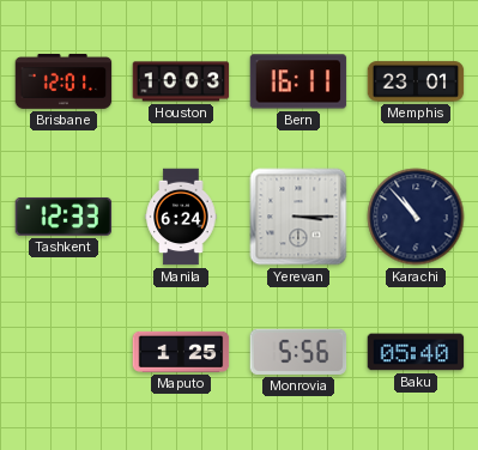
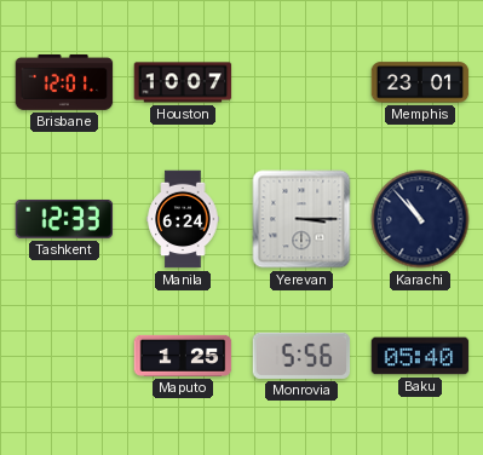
Houston: 10:03 -> 10:07
Bern: 16:11 -> none
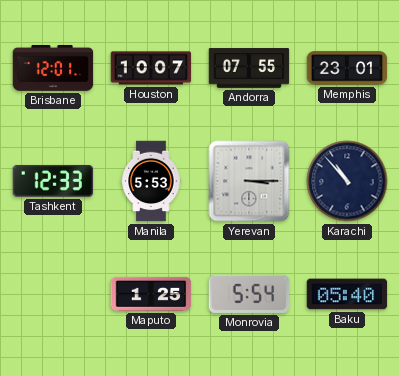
Andorra: none -> 07:55
Manila: 6:24 -> 5:53
Monrovia: 5:56 -> 5:54
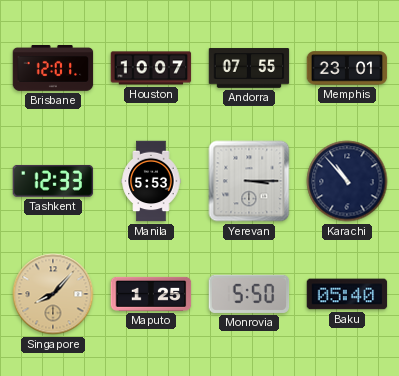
Singapore: none -> 8:07
Monrovia: 5:54 -> 5:50
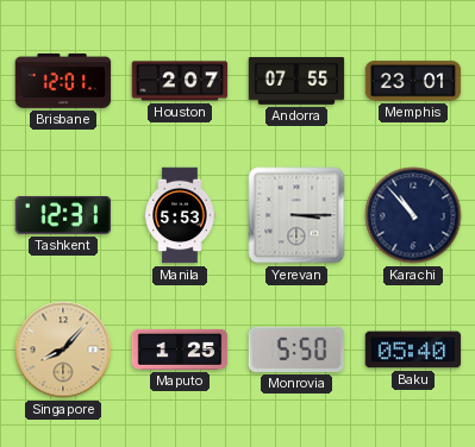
Houston: 10:07 -> 2:07
Tashkent: 12:33 -> 12:31
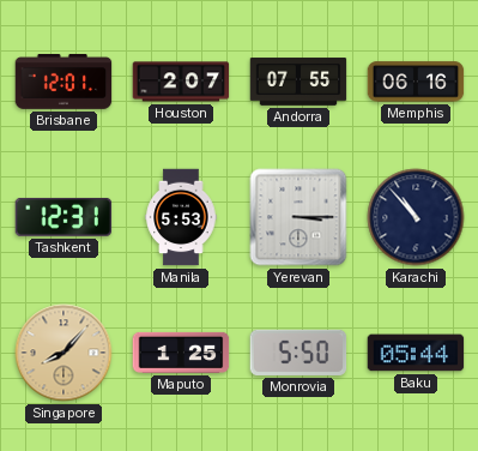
Memphis: 23:01 -> 06:16
Baku: 05:40 -> 05:44
